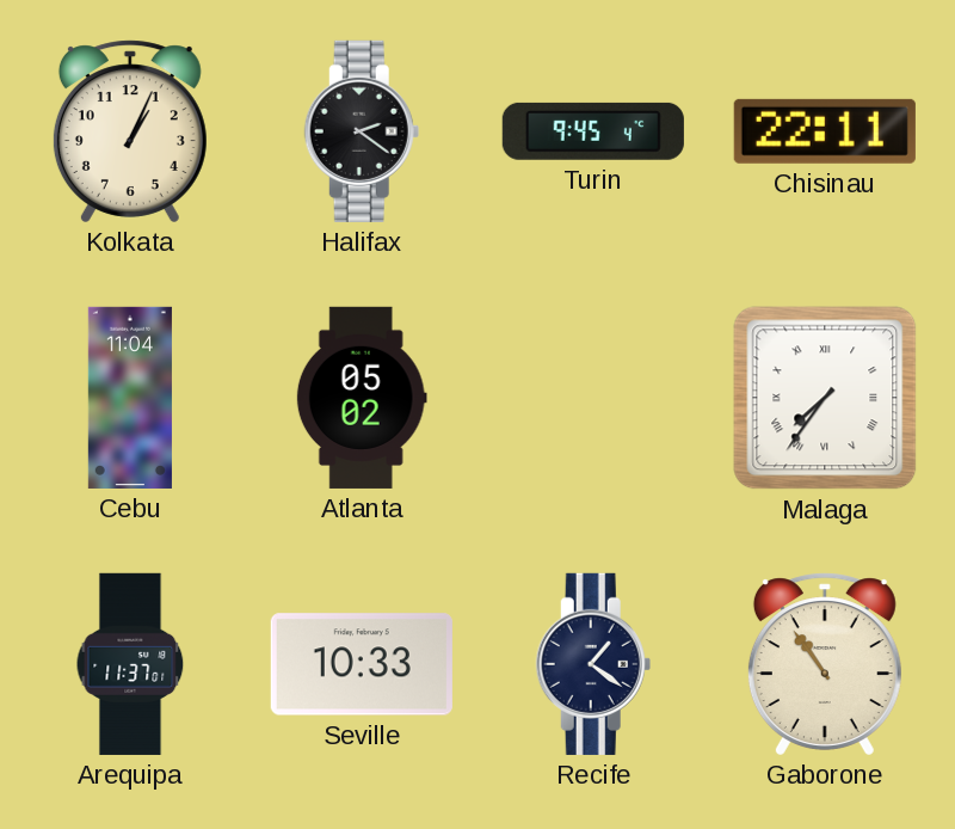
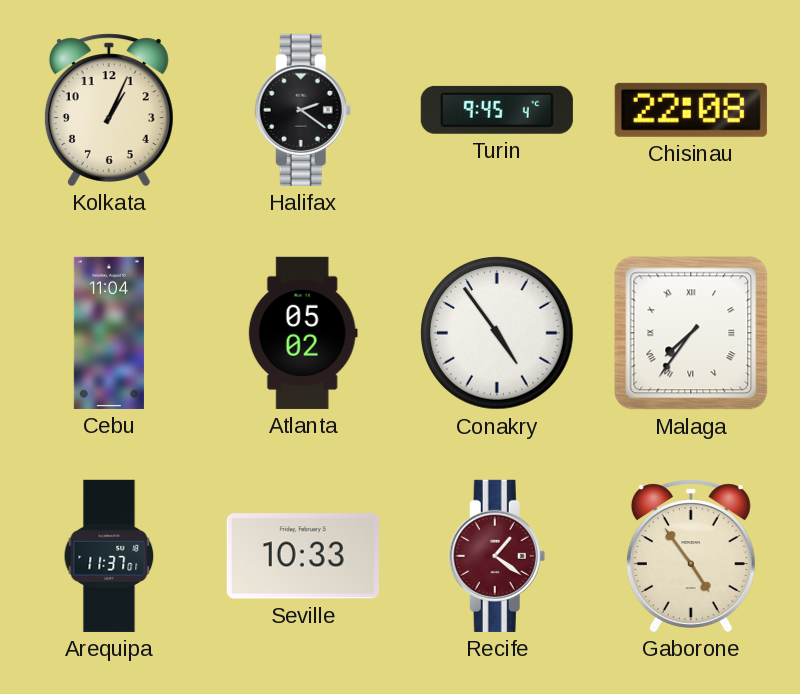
Chisinau: 22:11 -> 22:08
Conakry: none -> 4:54
Recife dial: navy -> burgundy
Gaborone: 10:54 -> 4:54
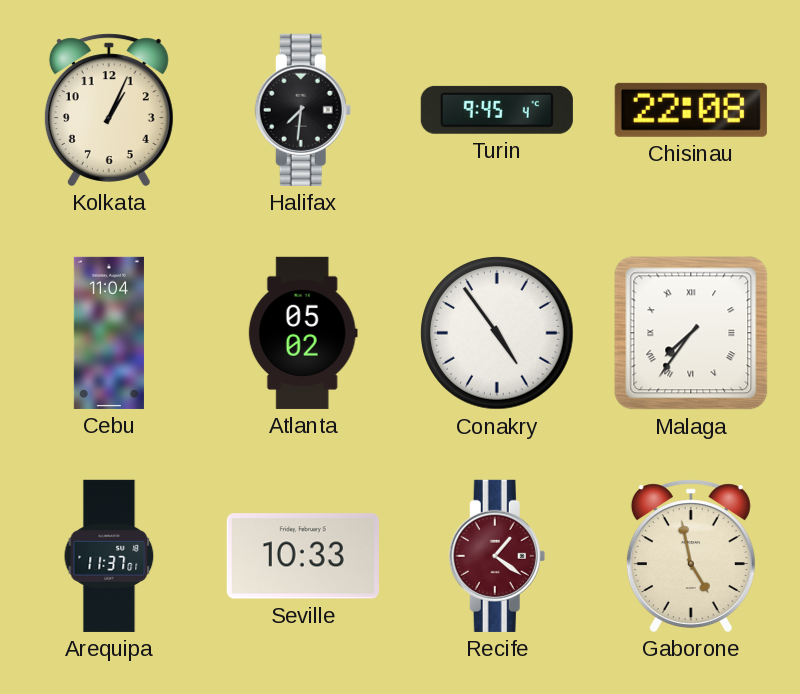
Halifax: 2:21 -> 7:31
Gaborone: 4:54 -> 4:58
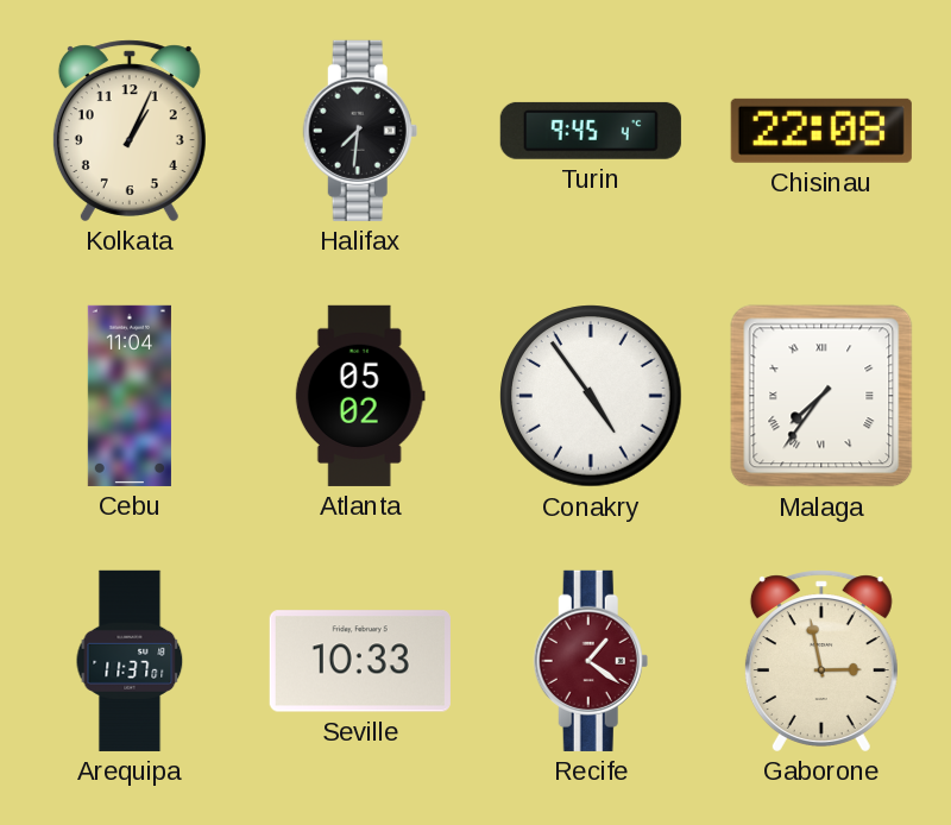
Gaborone: 4:58 -> 2:58
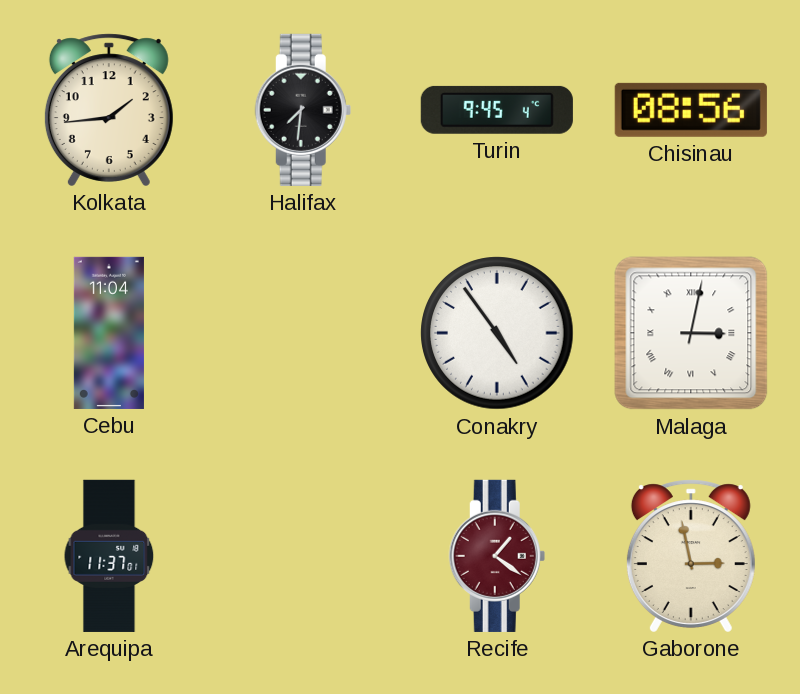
Kolkata: 1:04 -> 1:44
Chisinau: 22:08 -> 08:56
Atlanta: 05:02 -> none
Malaga: 7:36 -> 3:02
Seville: 10:33 -> none
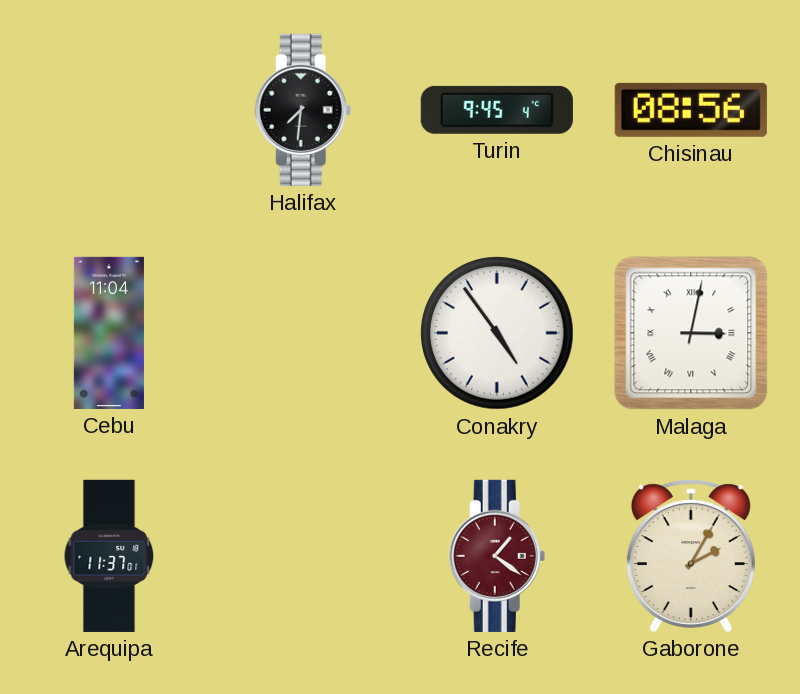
Kolkata: 1:44 -> none
Gaborone: 2:58 -> 2:05
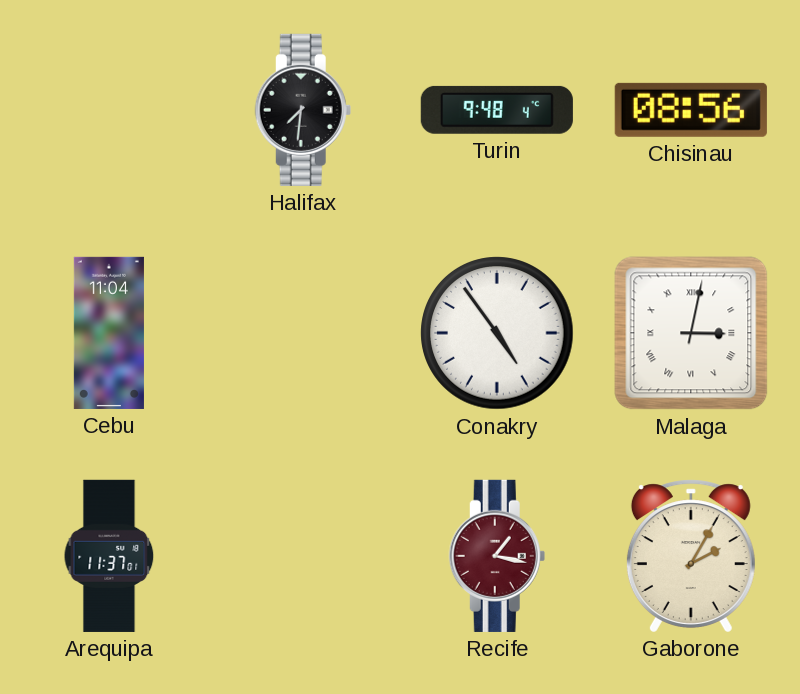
Turin: 9:45 -> 9:48
Recife: 1:21 -> 1:17
